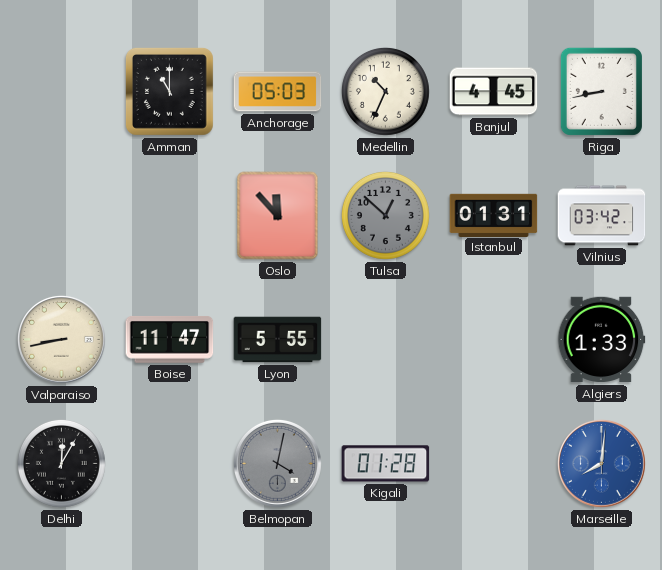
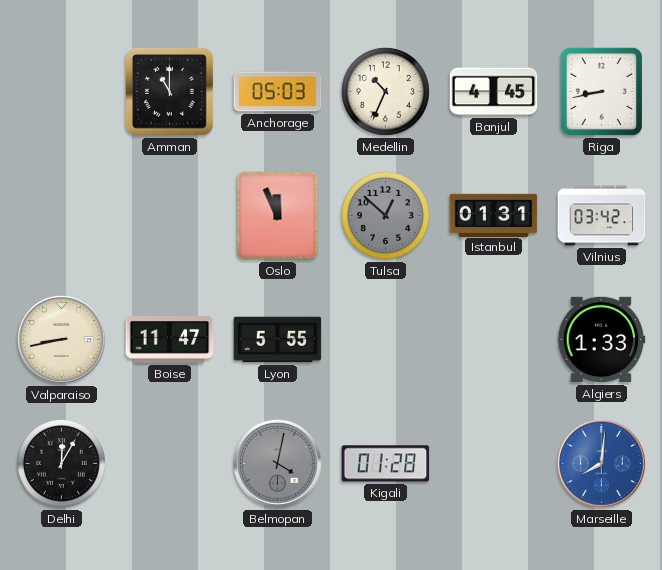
Oslo: 11:53 -> 11:56
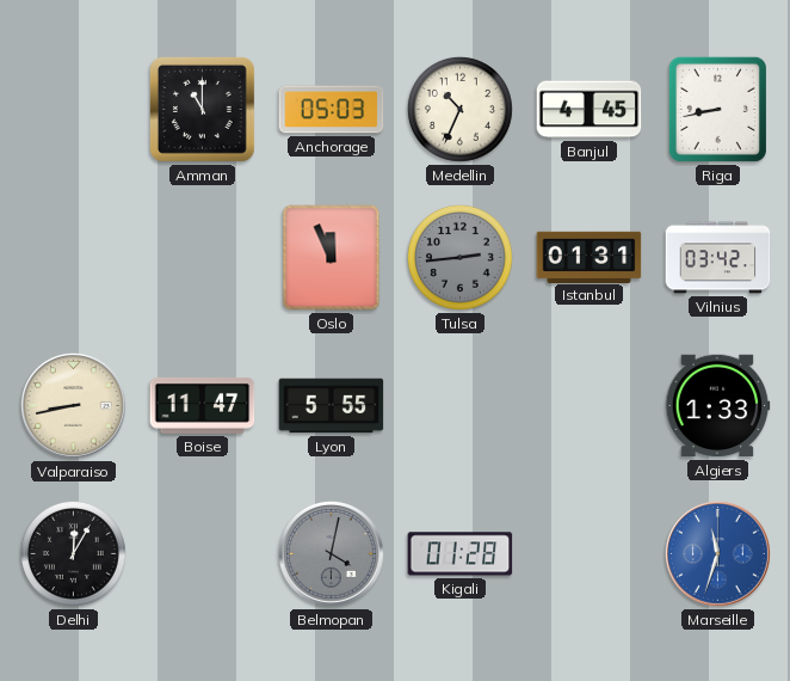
Tulsa: 12:52 -> 2:44
Marseille: 8:01 -> 11:33
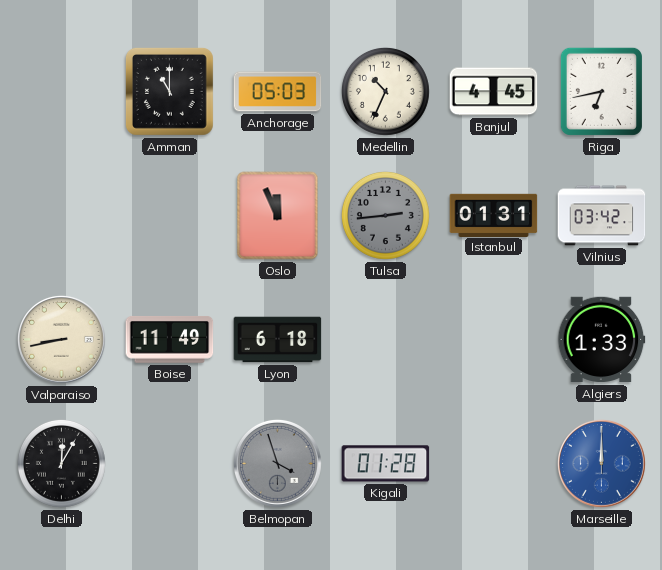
Riga: 8:43 -> 6:43
Boise: 11:47 -> 11:49
Lyon: 5:55 -> 6:18
Belmopan: 4:02 -> 3:57
Marseille: 11:33 -> 12:00
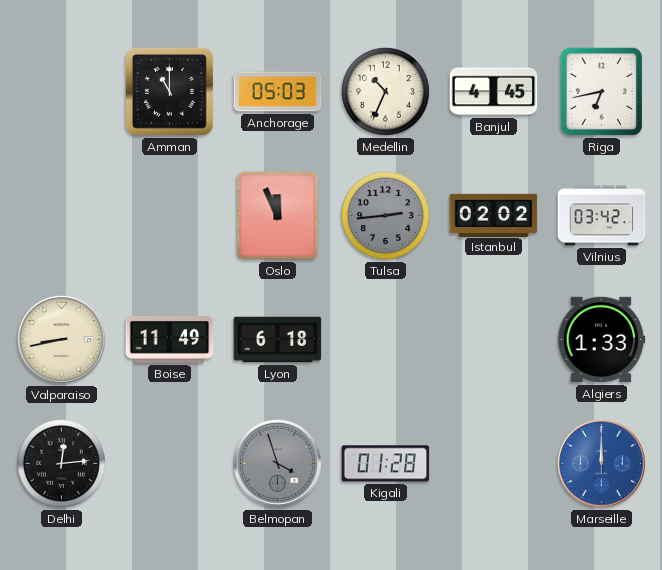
Istanbul: 01:31 -> 02:02
Delhi: 12:05 -> 12:14
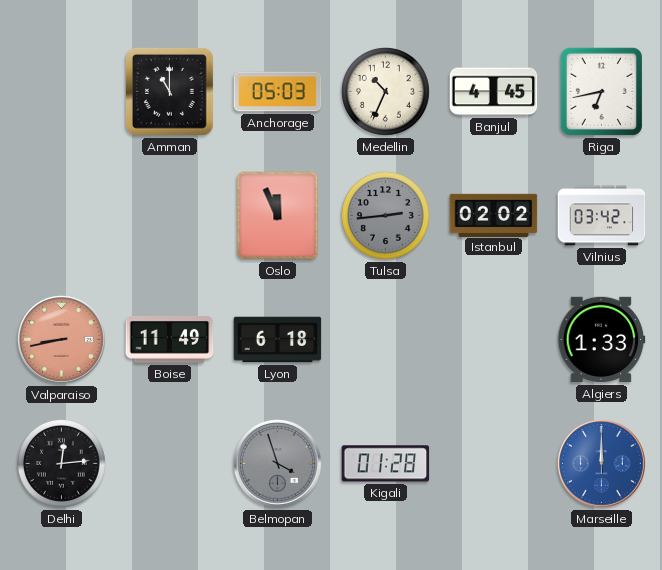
Valparaiso dial: cream -> salmon
